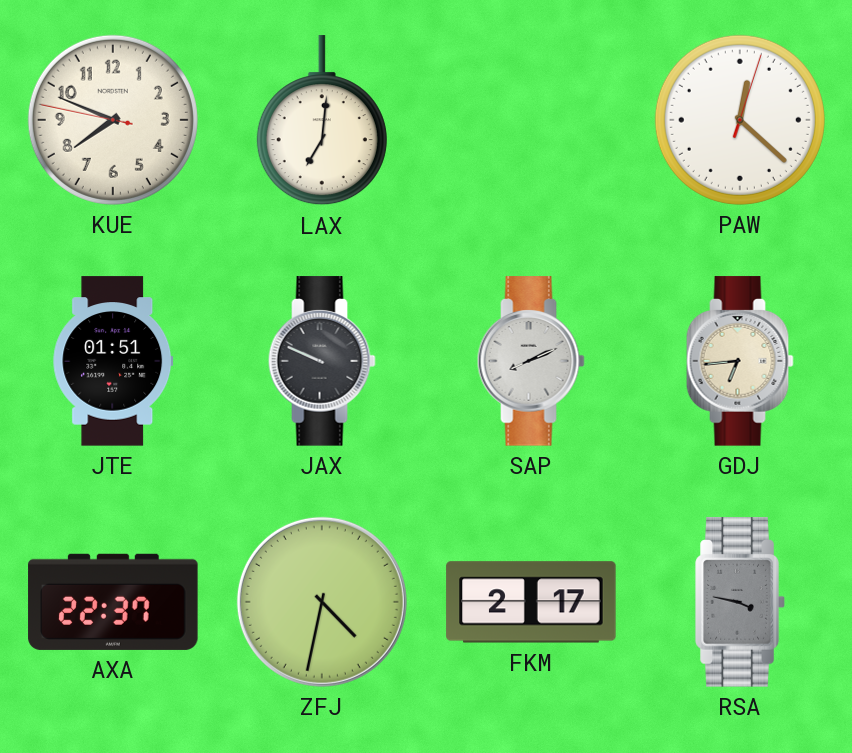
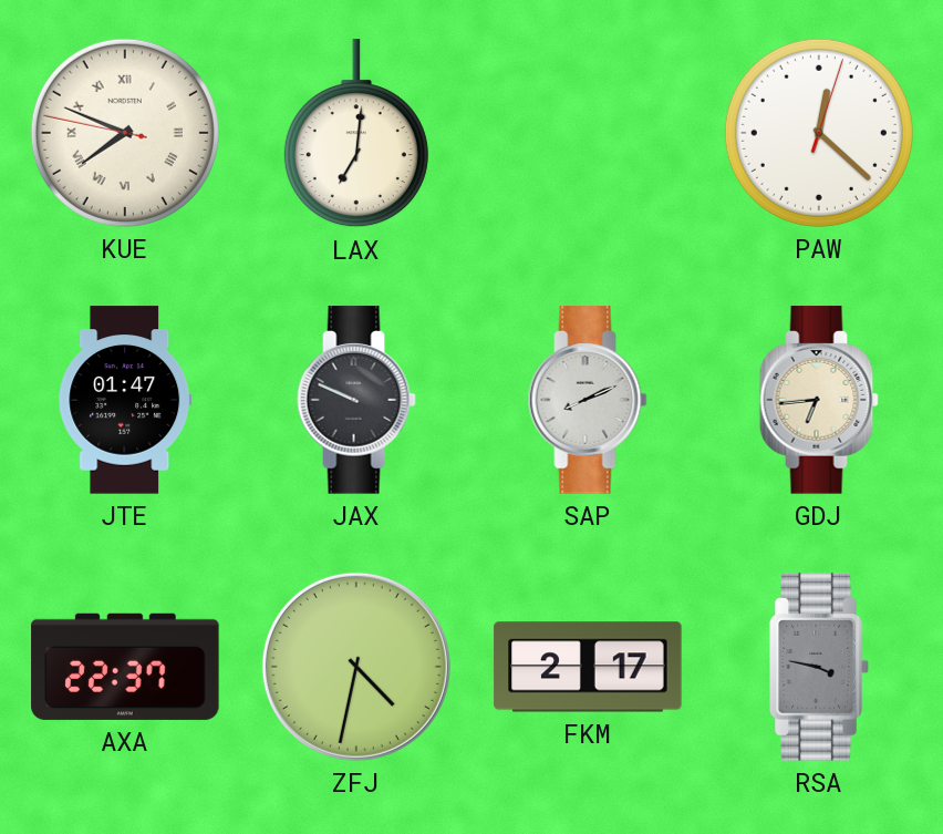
KUE numerals: Arabic -> Roman
JTE: 01:51 -> 01:47
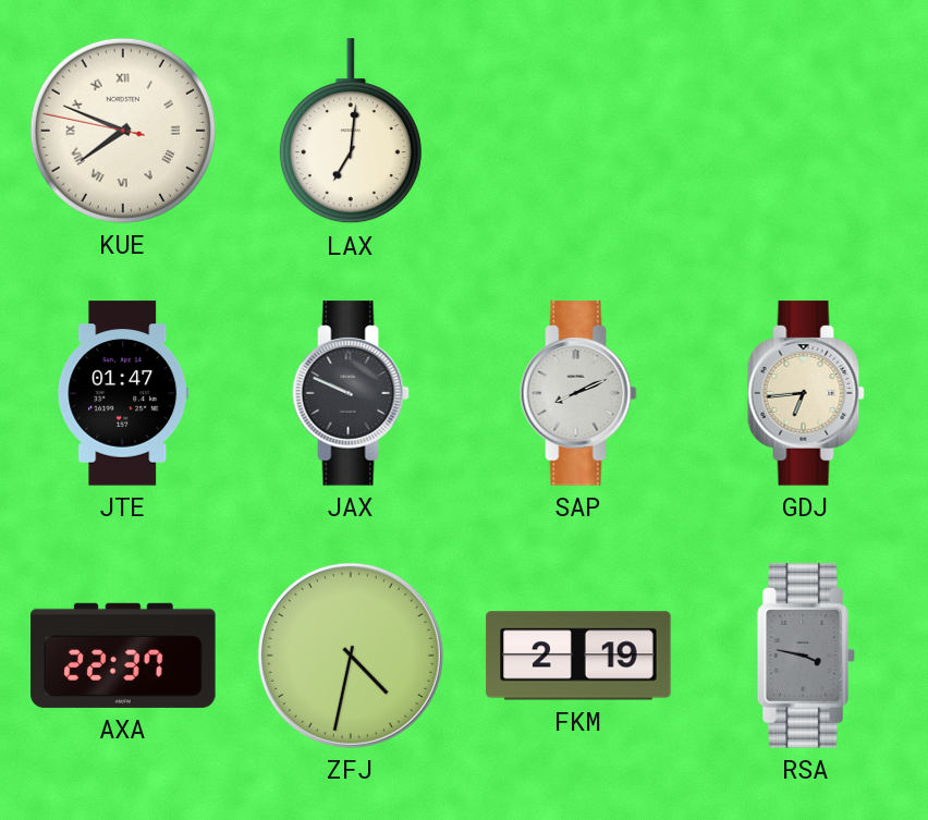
PAW: 12:22 -> none
FKM: 2:17 -> 2:19
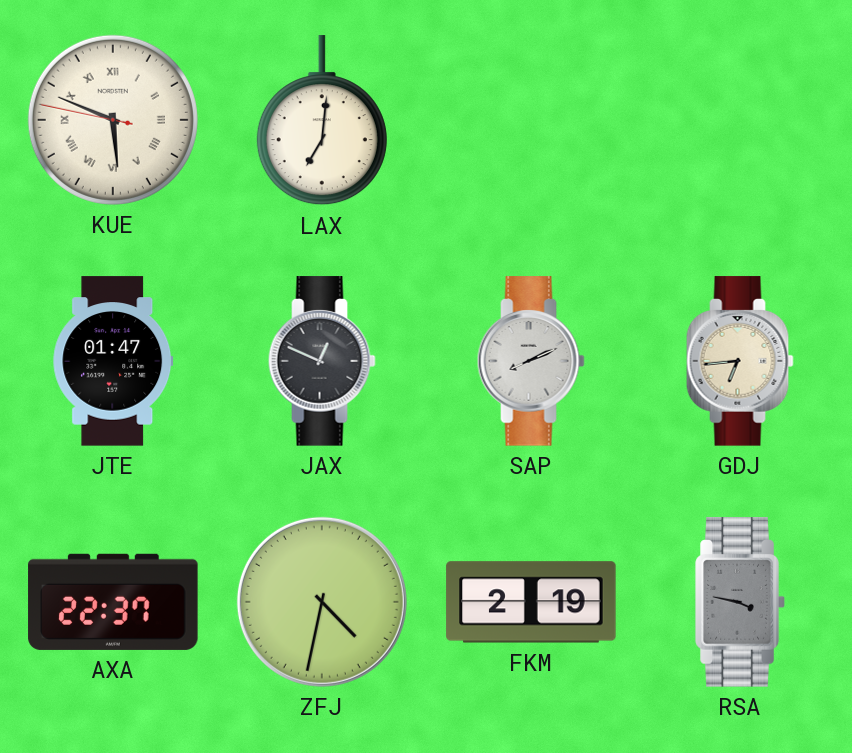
KUE: 7:48 -> 5:48
JAX: 9:49 -> 12:49
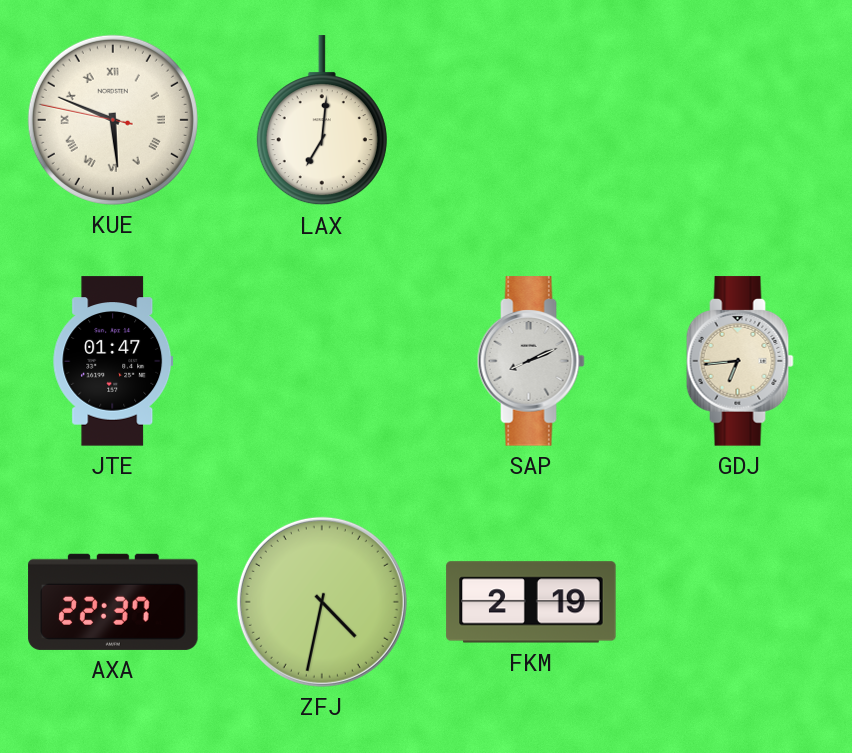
JAX: 12:49 -> none
RSA: 3:47 -> none
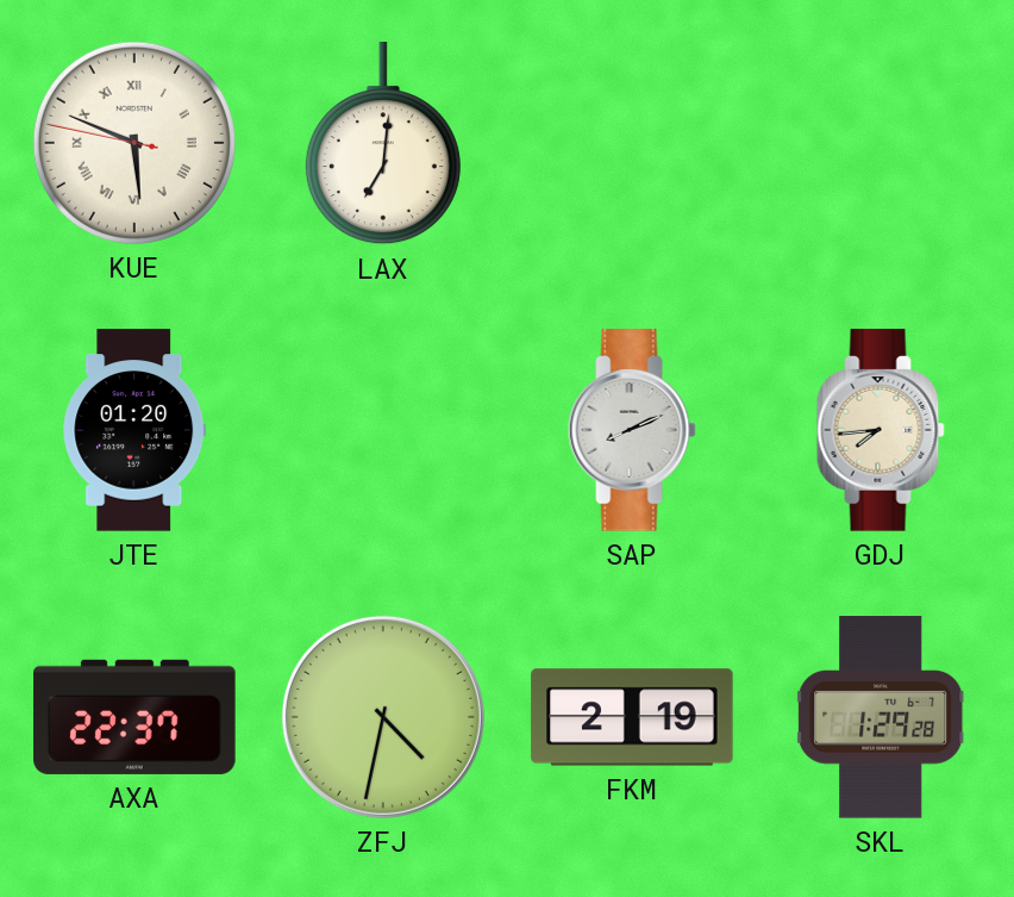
JTE: 01:47 -> 01:20
GDJ: 6:44 -> 7:44
SKL: none -> 1:29
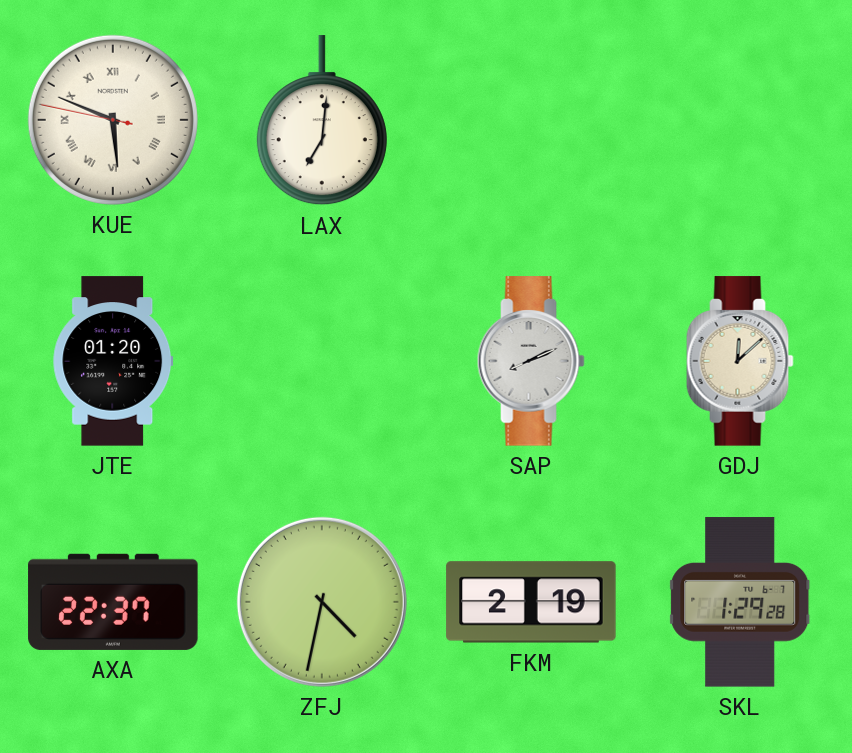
GDJ: 7:44 -> 12:08
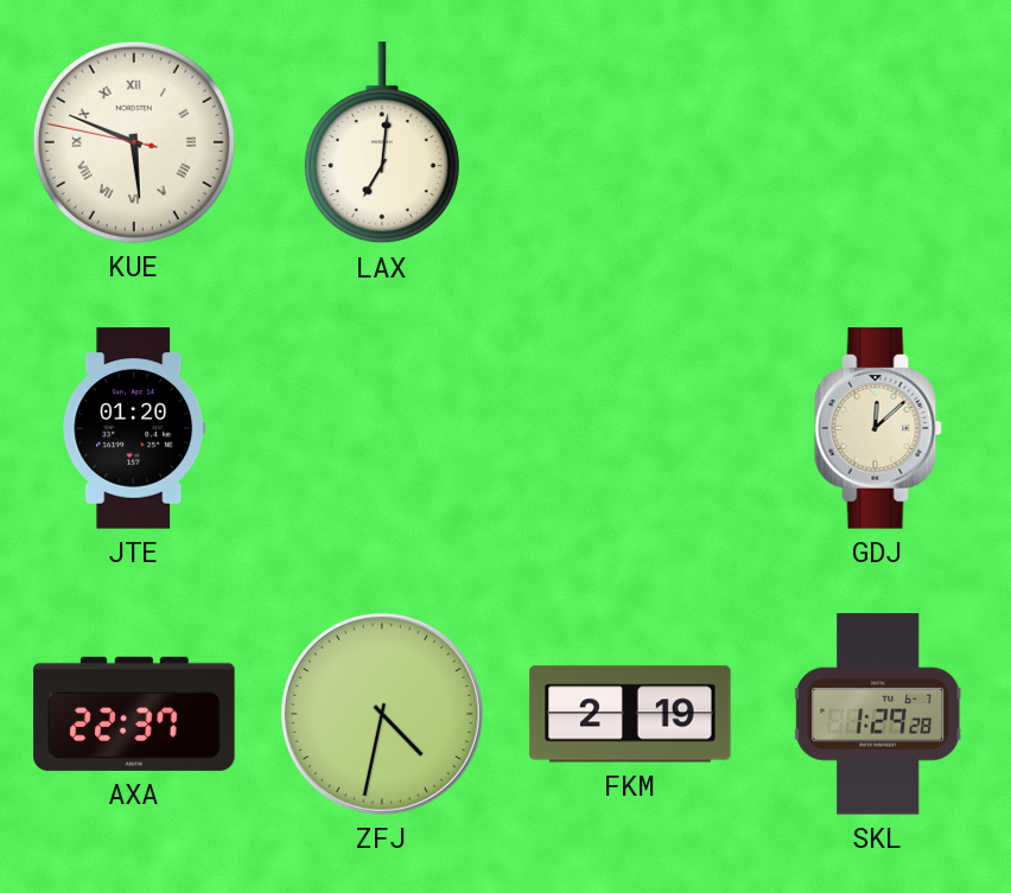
SAP: 8:11 -> none
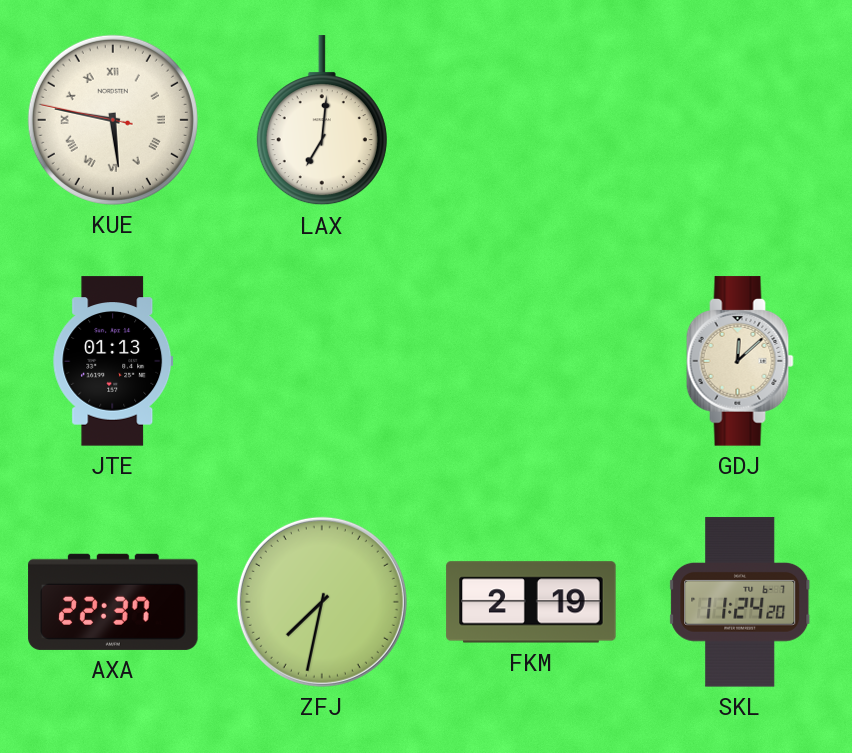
KUE: 5:48 -> 5:46
JTE: 01:20 -> 01:13
ZFJ: 4:32 -> 7:32
SKL: 1:29 -> 11:24
